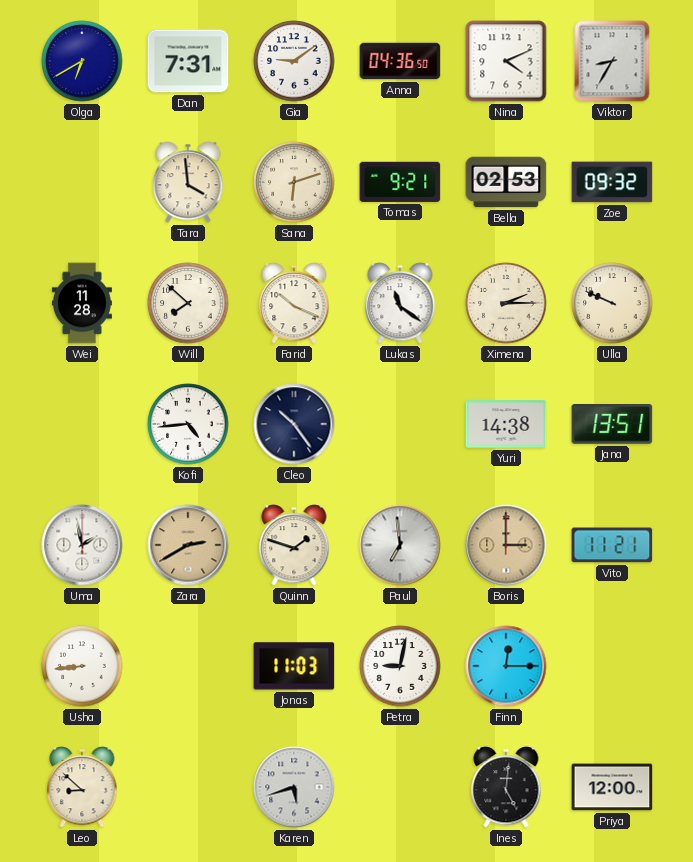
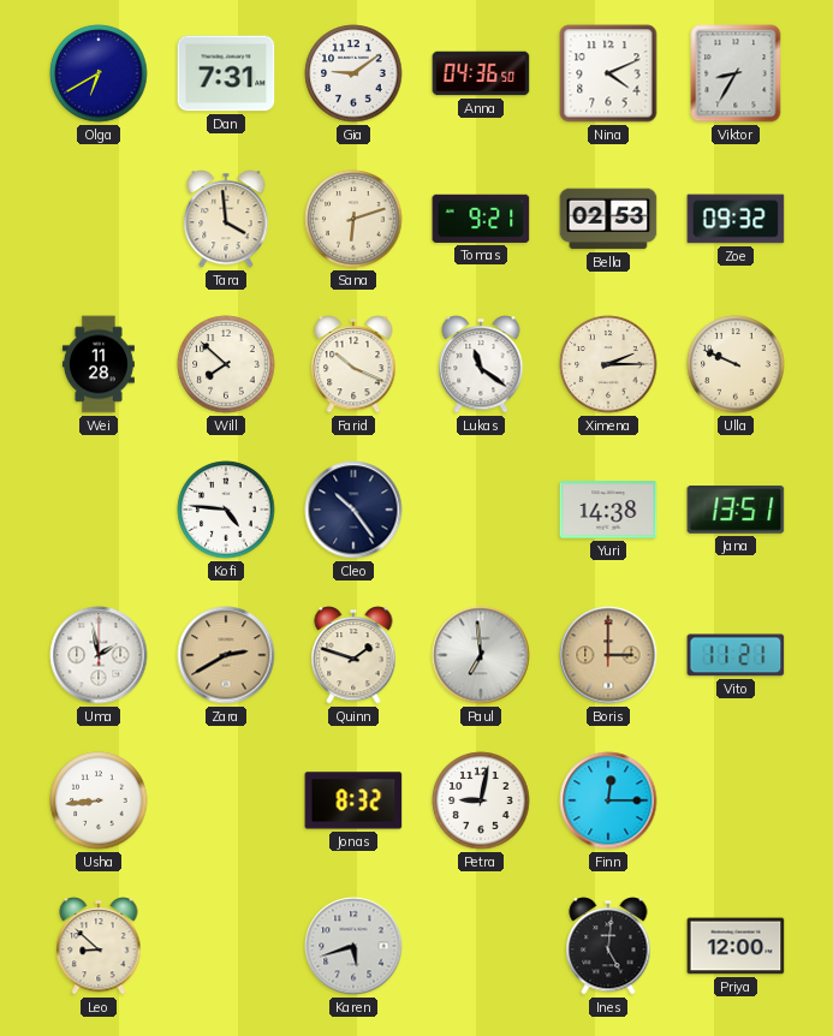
Kofi: 4:44 -> 4:46
Jonas: 11:03 -> 8:32
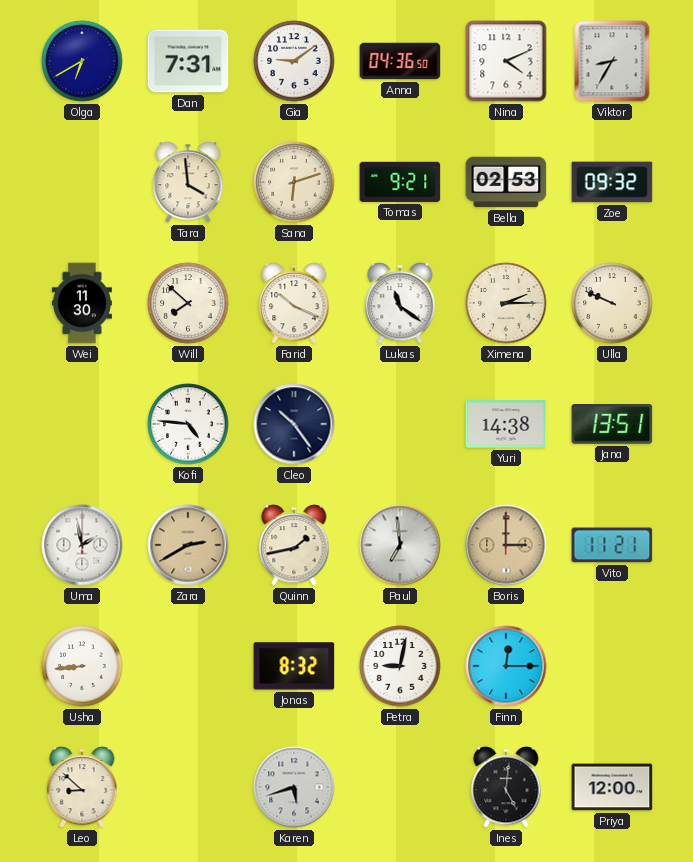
Wei: 11:28 -> 11:30
Quinn: 1:48 -> 1:43
